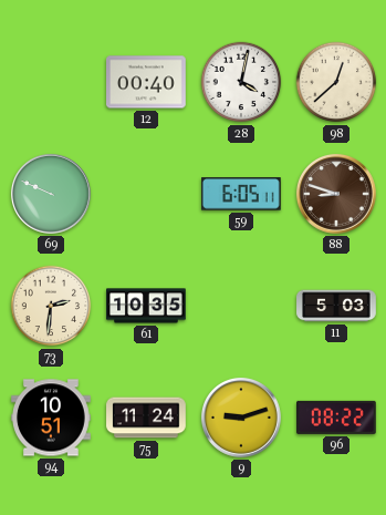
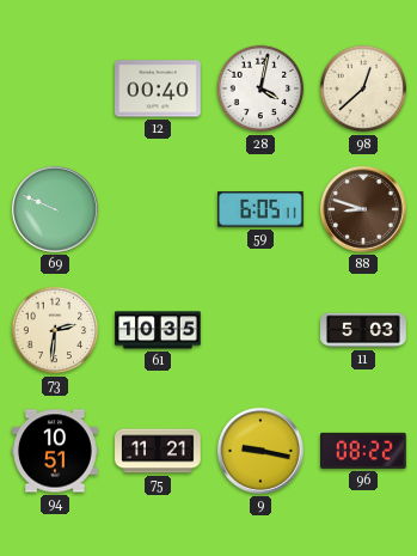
75: 11:24 -> 11:21
9: 9:12 -> 9:17
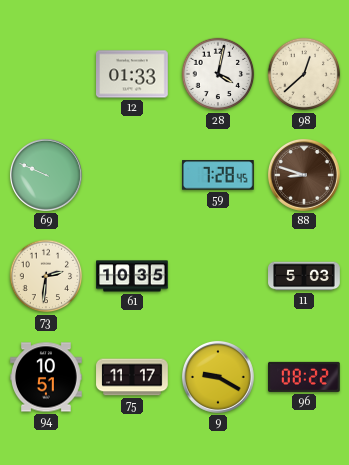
12: 00:40 -> 01:33
59: 6:05 -> 7:28
75: 11:21 -> 11:17
9: 9:17 -> 9:20
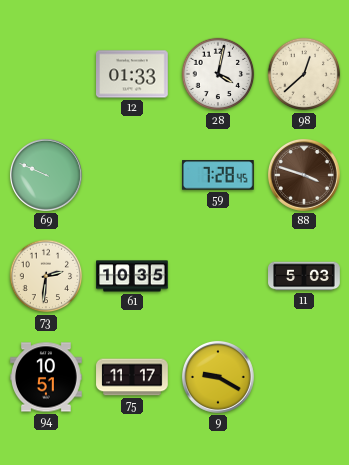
88: 8:48 -> 3:48
96: 08:22 -> none
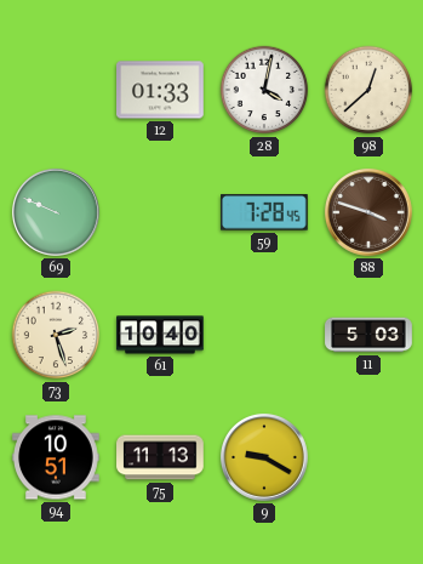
73: 2:31 -> 2:27
61: 10:35 -> 10:40
75: 11:17 -> 11:13
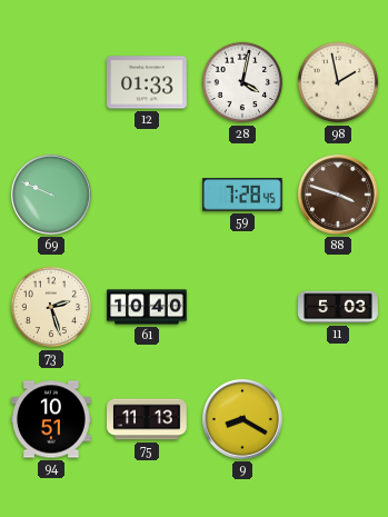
98: 12:38 -> 1:58
9: 9:20 -> 8:20
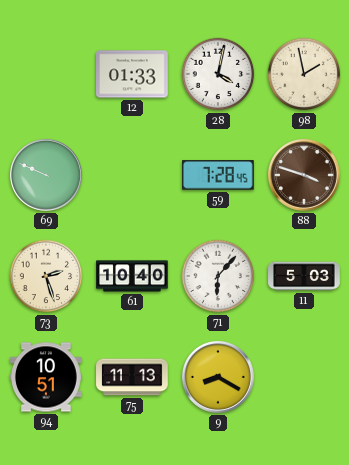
71: none -> 6:07
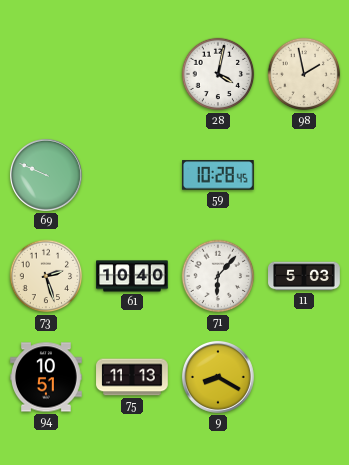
12: 01:33 -> none
59: 7:28 -> 10:28
88: 3:48 -> none
